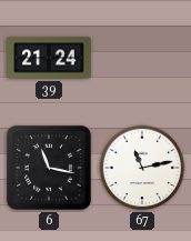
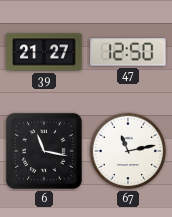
39: 21:24 -> 21:27
47: none -> 12:50
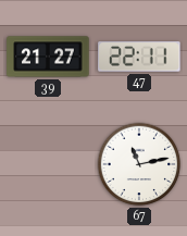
47: 12:50 -> 22:11
6: 11:17 -> none
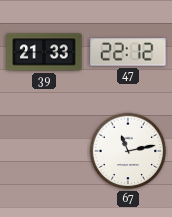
39: 21:27 -> 21:33
47: 22:11 -> 22:12
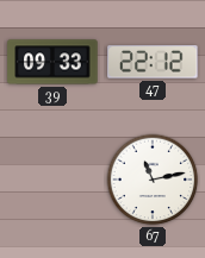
39: 21:33 -> 09:33
